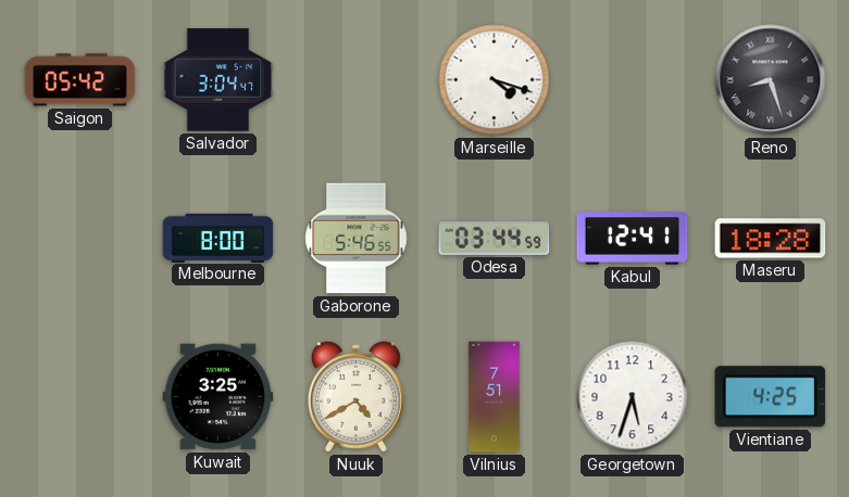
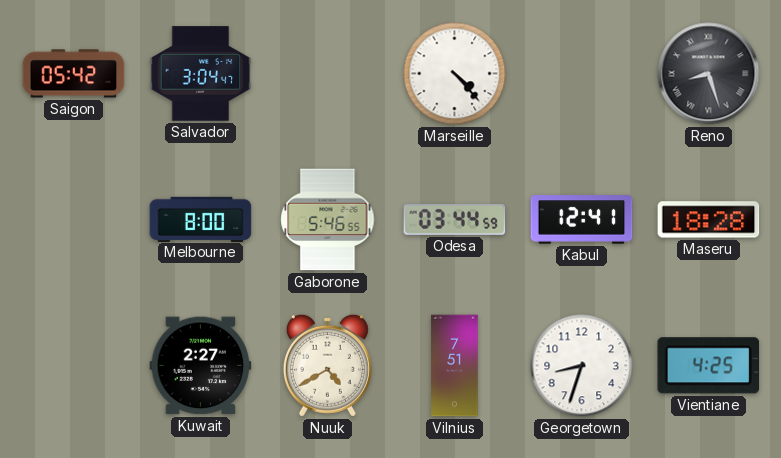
Marseille: 4:18 -> 4:23
Kuwait: 3:25 -> 2:27
Georgetown: 5:33 -> 8:33
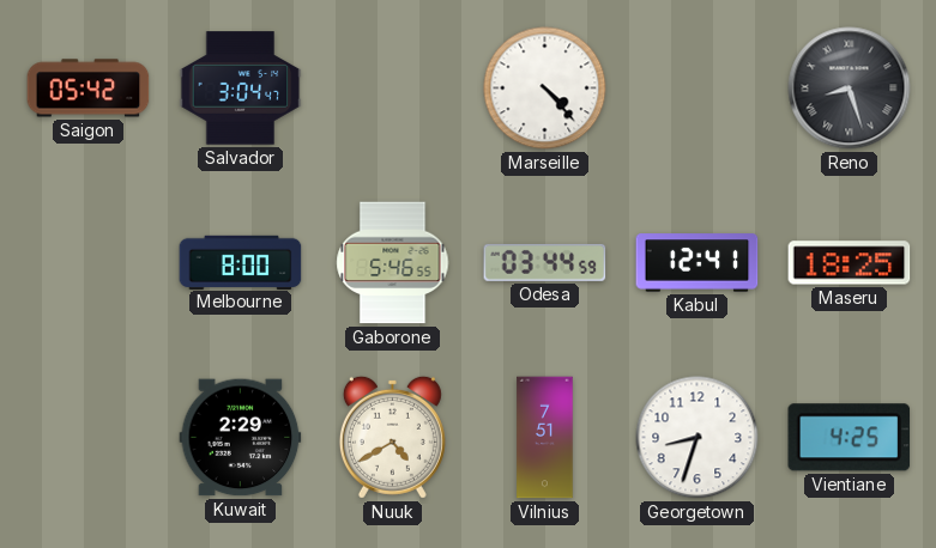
Maseru: 18:28 -> 18:25
Kuwait: 2:27 -> 2:29
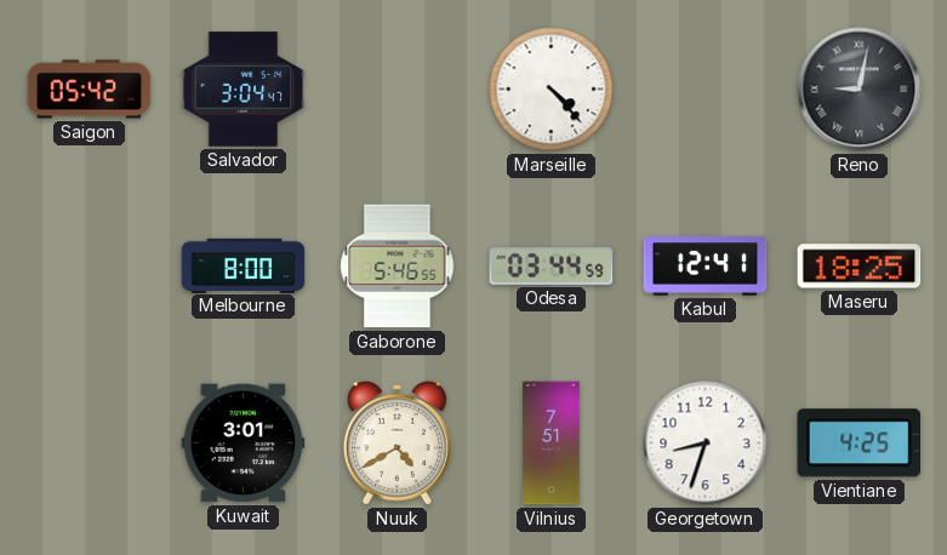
Reno: 8:27 -> 9:02
Kuwait: 2:29 -> 3:01
